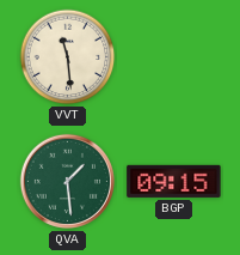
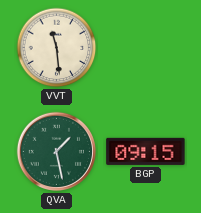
QVA: 1:29 -> 1:28
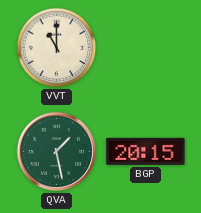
VVT: 11:29 -> 11:00
BGP: 09:15 -> 20:15
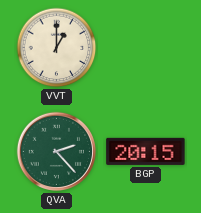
VVT: 11:00 -> 1:00
QVA: 1:28 -> 2:23
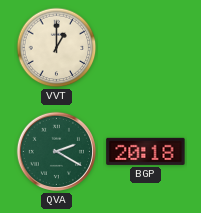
QVA: 2:23 -> 2:20
BGP: 20:15 -> 20:18
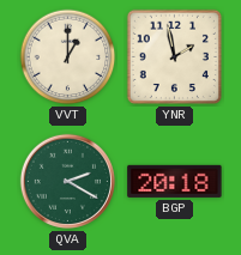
YNR: none -> 1:58
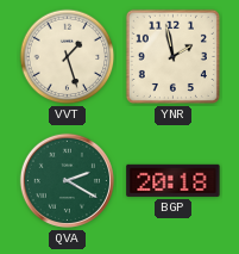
VVT: 1:00 -> 1:27
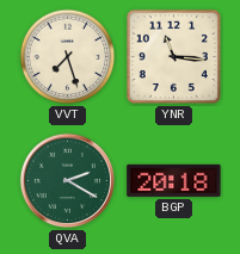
VVT: 1:27 -> 7:27
YNR: 1:58 -> 11:16
